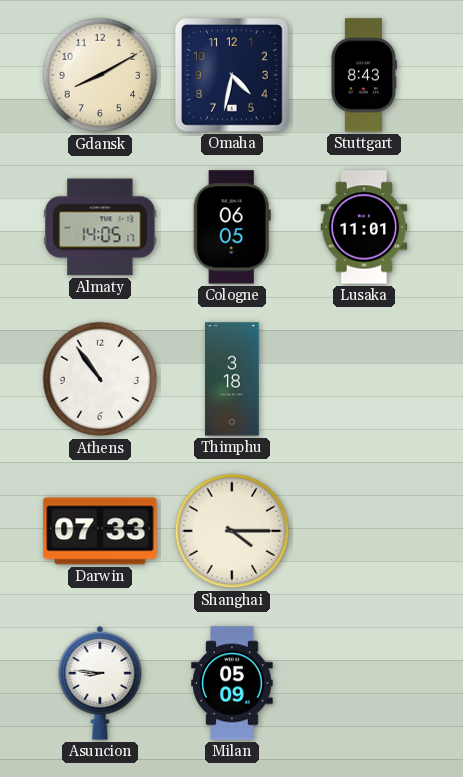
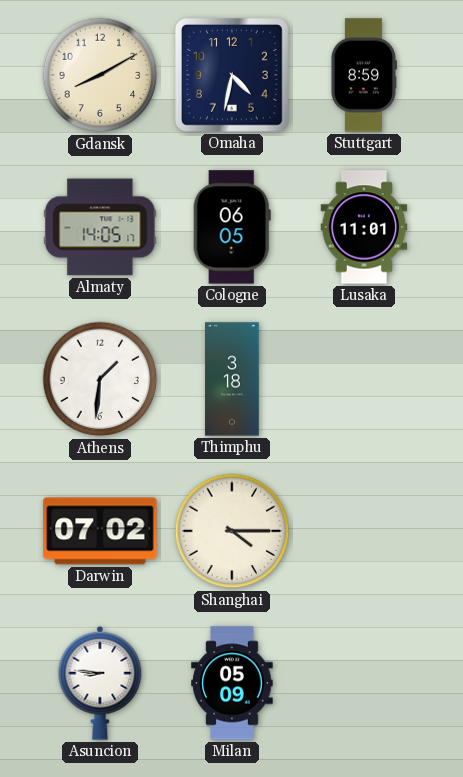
Stuttgart: 8:43 -> 8:59
Athens: 10:54 -> 1:31
Darwin: 07:33 -> 07:02
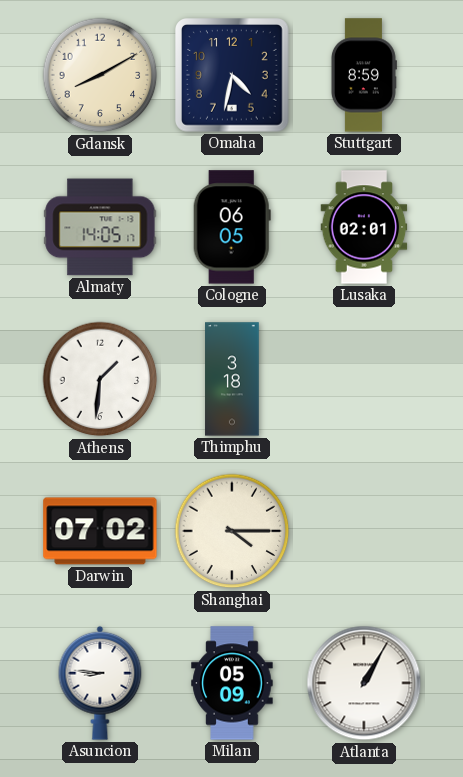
Lusaka: 11:01 -> 02:01
Atlanta: none -> 1:05
